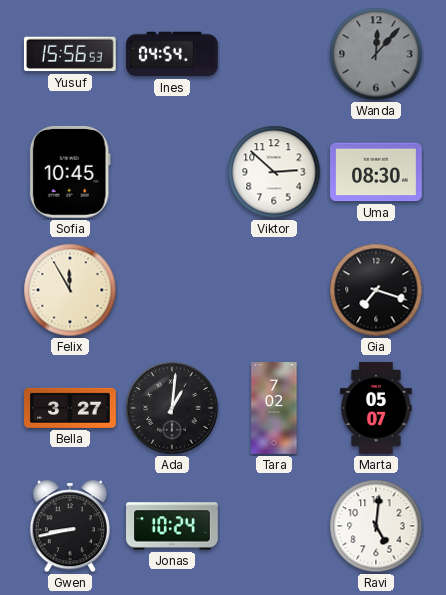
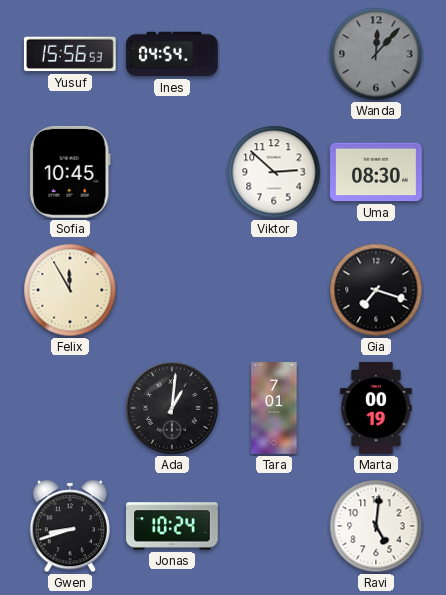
Bella: 3:27 -> none
Tara: 7:02 -> 7:01
Marta: 05:07 -> 00:19
Gwen: 8:43 -> 8:42
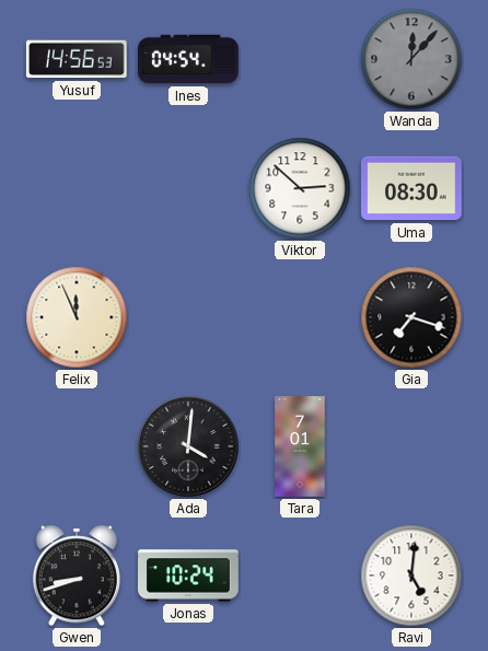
Yusuf: 15:56 -> 14:56
Sofia: 10:45 -> none
Felix: 11:55 -> 11:56
Ada: 1:01 -> 4:01
Marta: 00:19 -> none
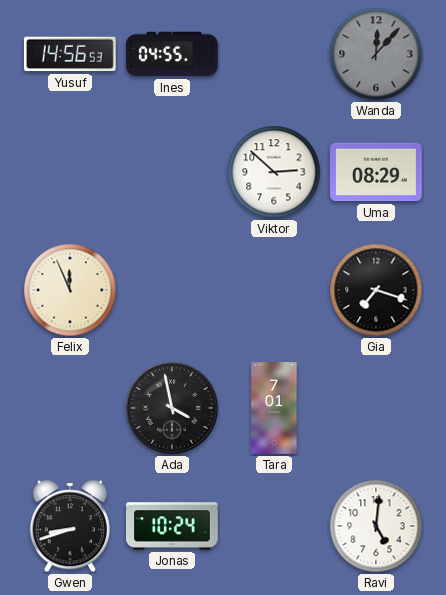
Ines: 04:54 -> 04:55
Uma: 08:30 -> 08:29
Ada: 4:01 -> 3:58
